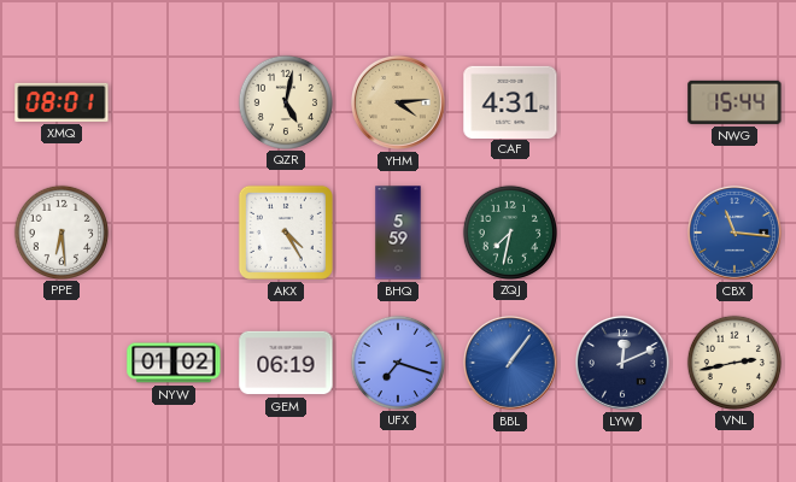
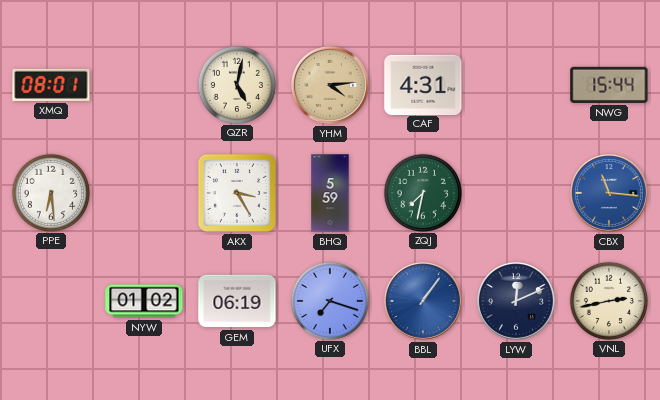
AKX: 4:25 -> 3:25
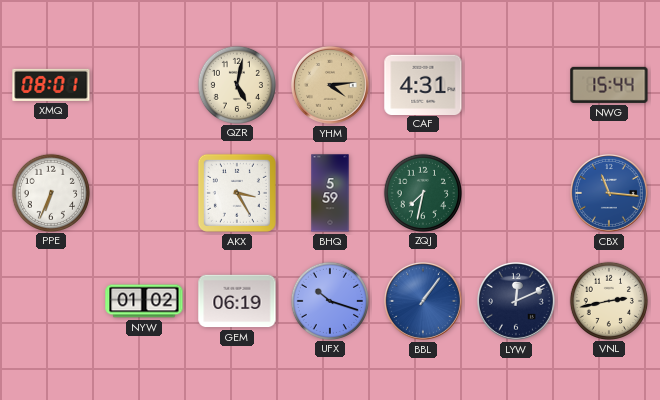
PPE: 6:29 -> 6:34
UFX: 7:18 -> 10:18
